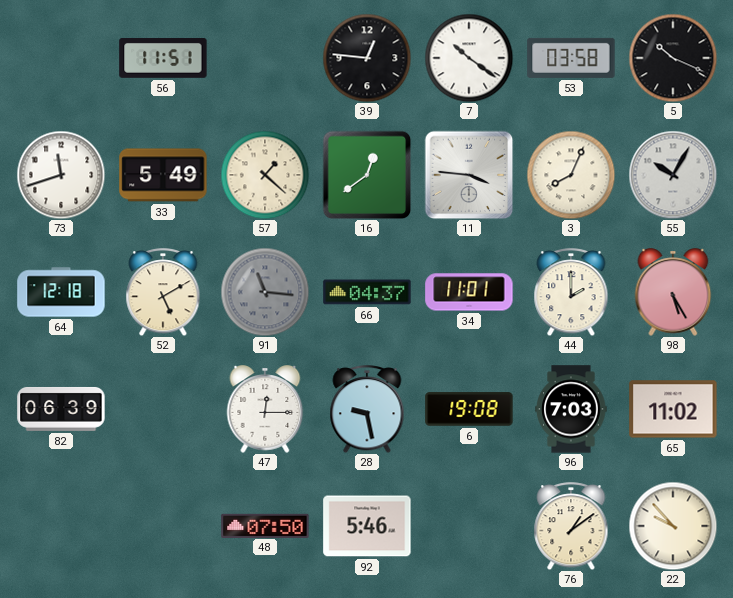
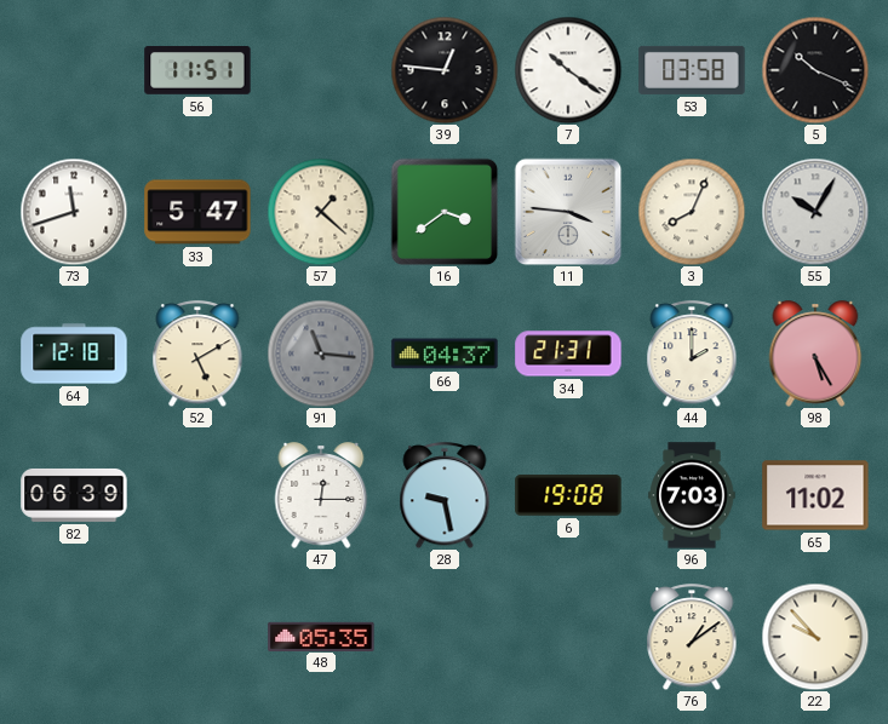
33: 5:49 -> 5:47
16: 12:39 -> 3:39
34: 11:01 -> 21:31
48: 07:50 -> 05:35
92: 5:46 -> none
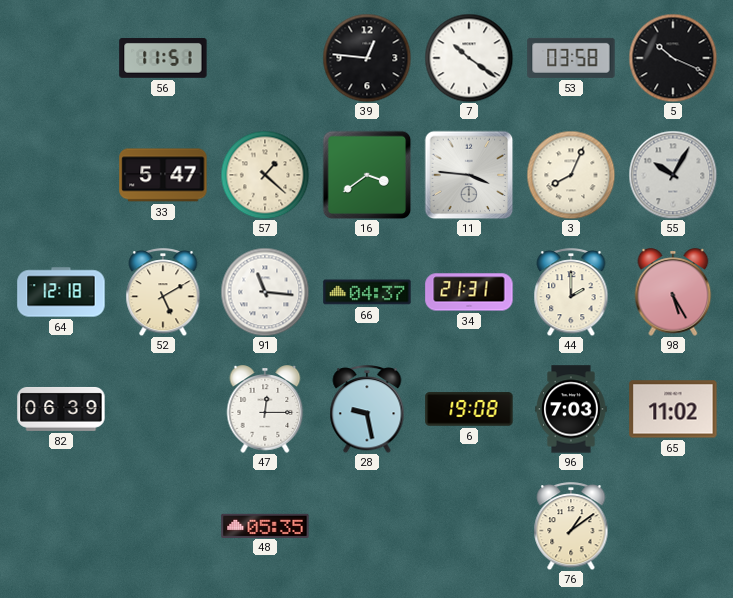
73: 11:42 -> none
91 dial: grey -> white
22: 9:53 -> none
